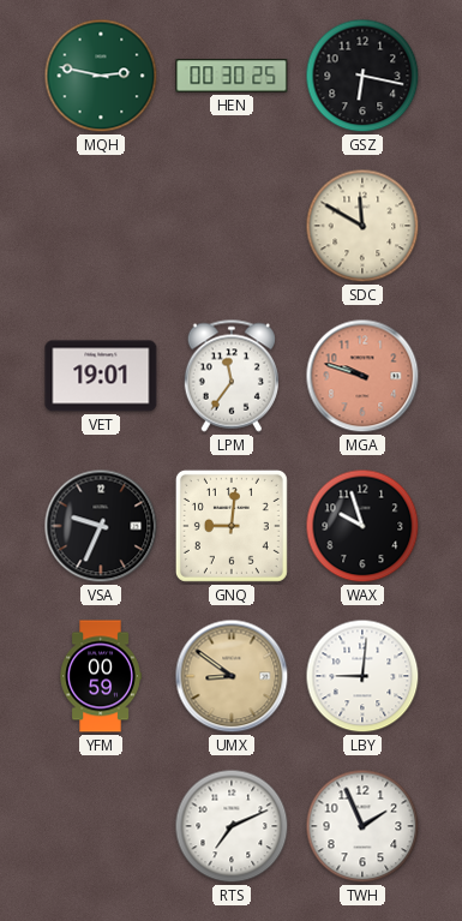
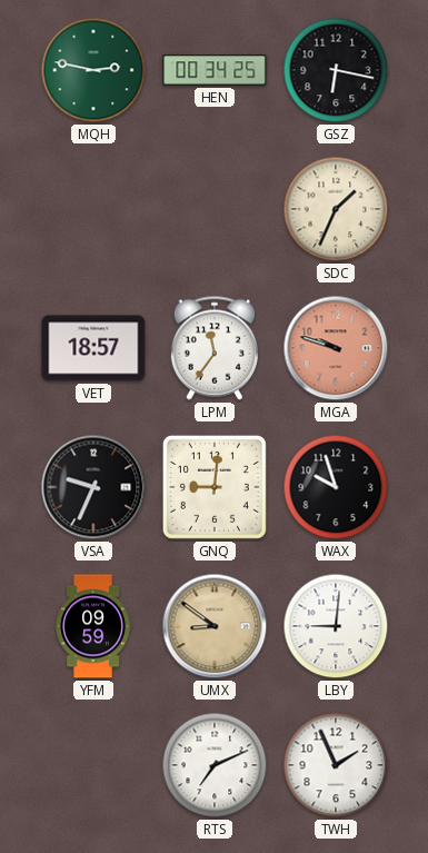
HEN: 00:30 -> 00:34
SDC: 11:50 -> 1:34
VET: 19:01 -> 18:57
YFM: 00:59 -> 09:59
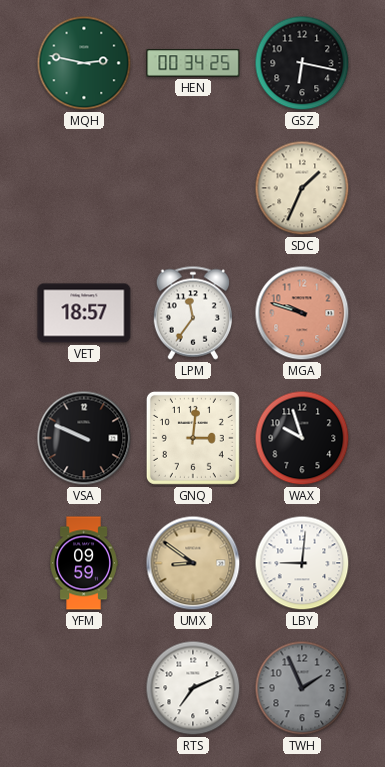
VSA: 9:34 -> 9:49
GNQ: 9:01 -> 3:01
TWH dial: white -> grey
